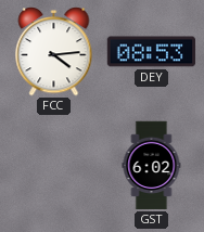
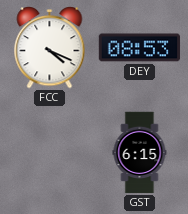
FCC: 4:14 -> 4:19
GST: 6:02 -> 6:15
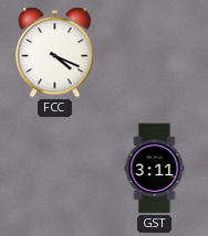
DEY: 08:53 -> none
GST: 6:15 -> 3:11
